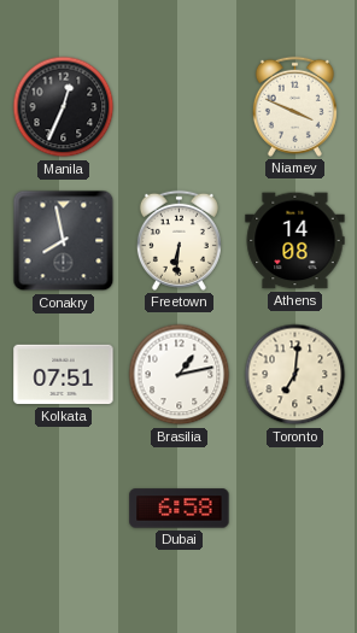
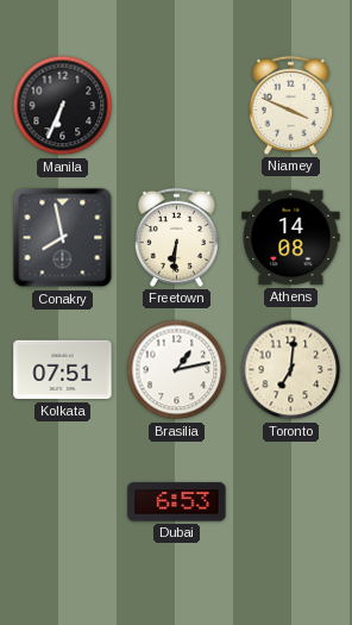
Manila: 12:34 -> 6:34
Dubai: 6:58 -> 6:53
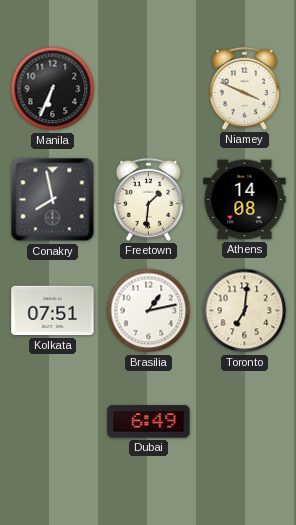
Freetown: 6:31 -> 1:31
Dubai: 6:53 -> 6:49
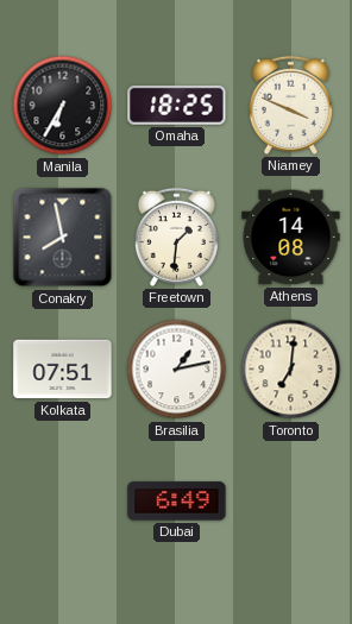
Manila: 6:34 -> 6:35
Omaha: none -> 18:25
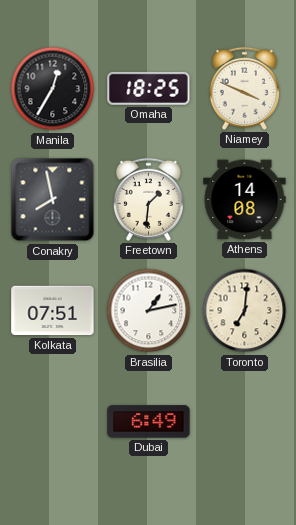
Manila: 6:35 -> 12:35
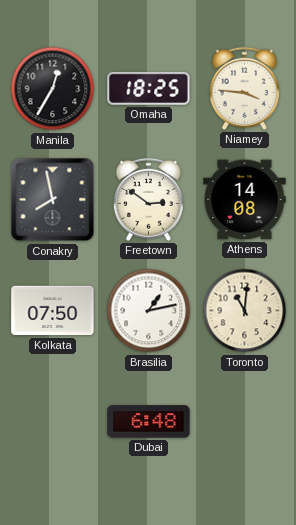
Niamey: 3:49 -> 3:46
Freetown: 1:31 -> 2:51
Kolkata: 07:51 -> 07:50
Toronto: 7:01 -> 11:01
Dubai: 6:49 -> 6:48
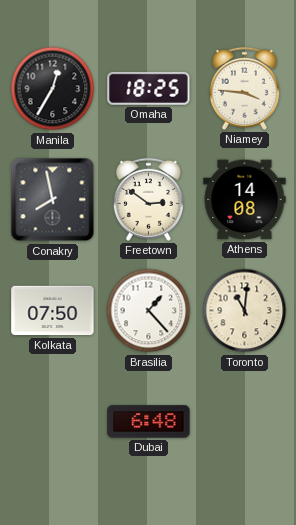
Brasilia: 1:13 -> 1:23
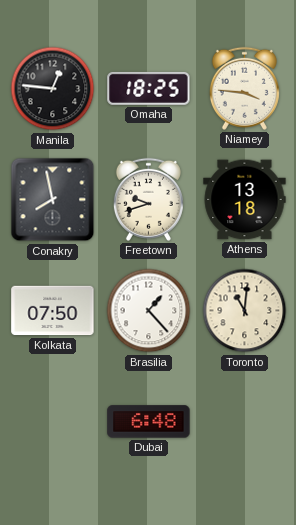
Manila: 12:35 -> 12:46
Freetown: 2:51 -> 9:42
Athens: 14:08 -> 13:18
